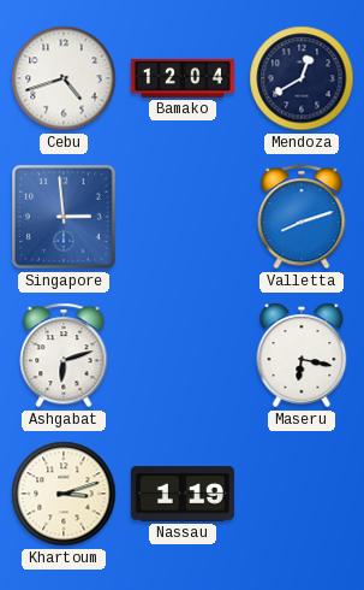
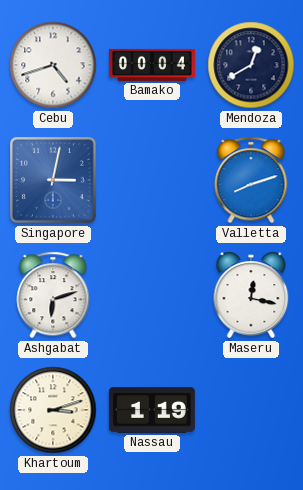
Bamako: 12:04 -> 00:04
Singapore: 2:59 -> 3:02
Maseru: 6:17 -> 12:17
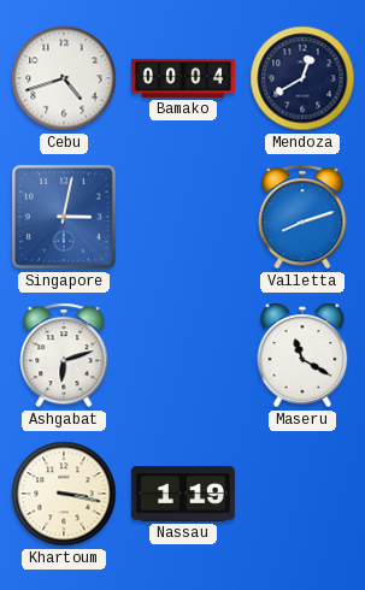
Maseru: 12:17 -> 11:20
Khartoum: 3:12 -> 3:17
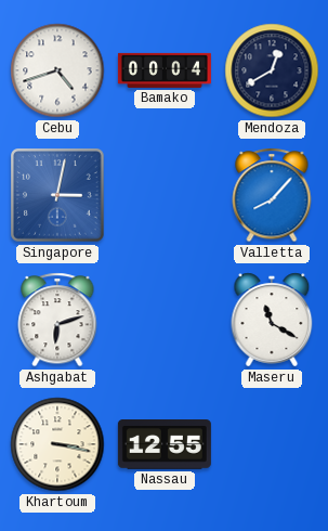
Valletta: 8:12 -> 8:07
Nassau: 1:19 -> 12:55
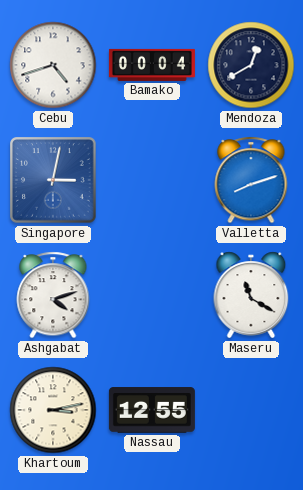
Valletta: 8:07 -> 8:12
Ashgabat: 6:12 -> 4:12
Khartoum: 3:17 -> 3:13
